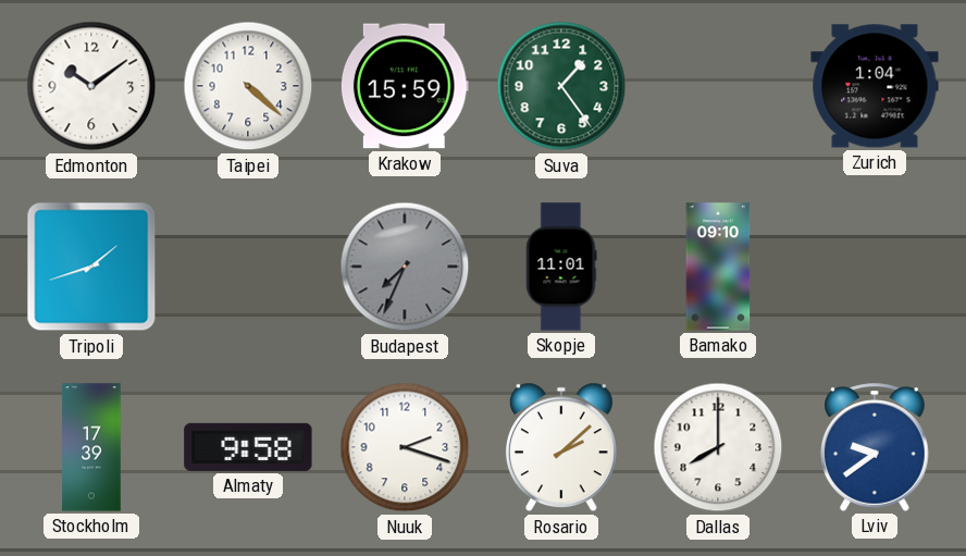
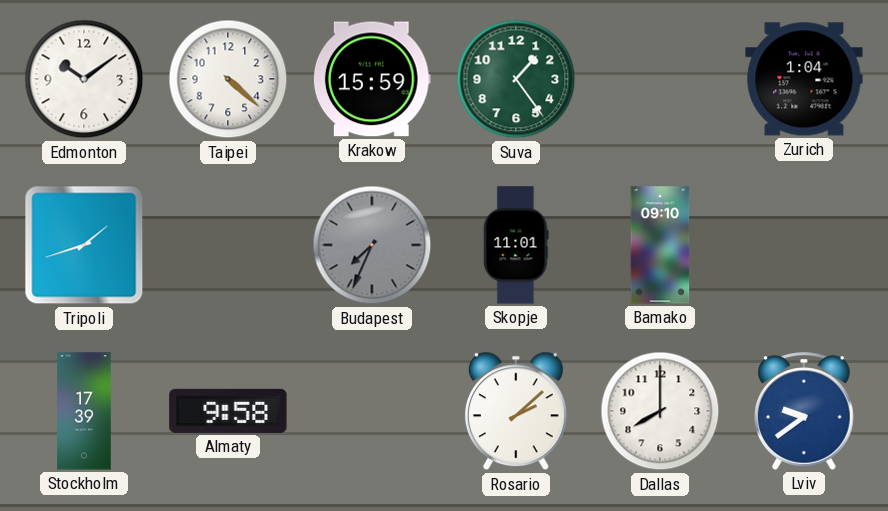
Nuuk: 2:18 -> none
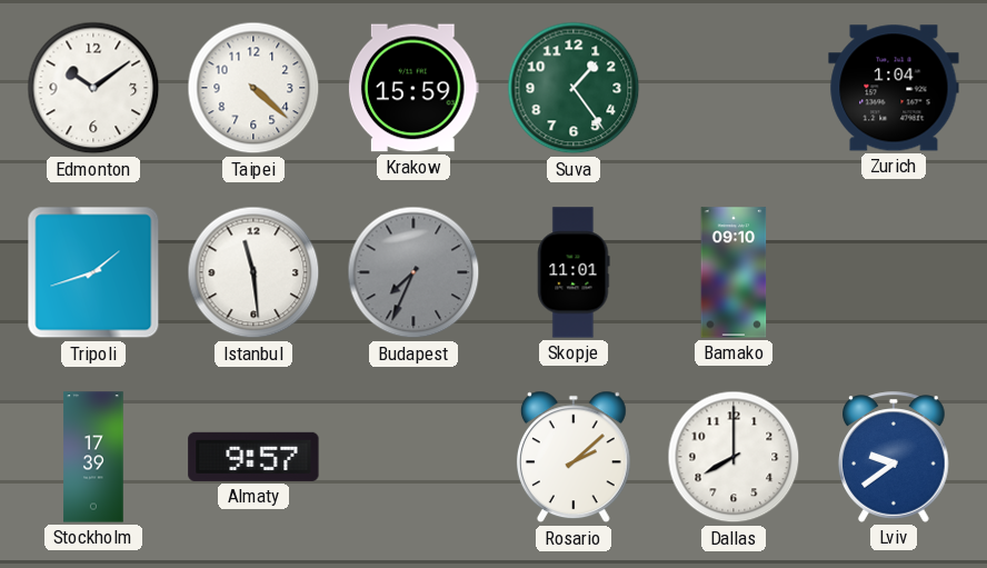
Istanbul: none -> 11:29
Almaty: 9:58 -> 9:57
